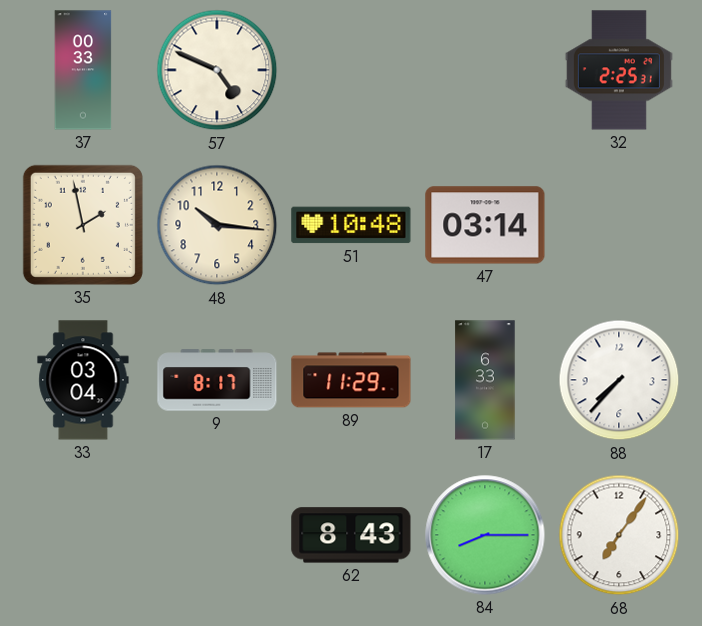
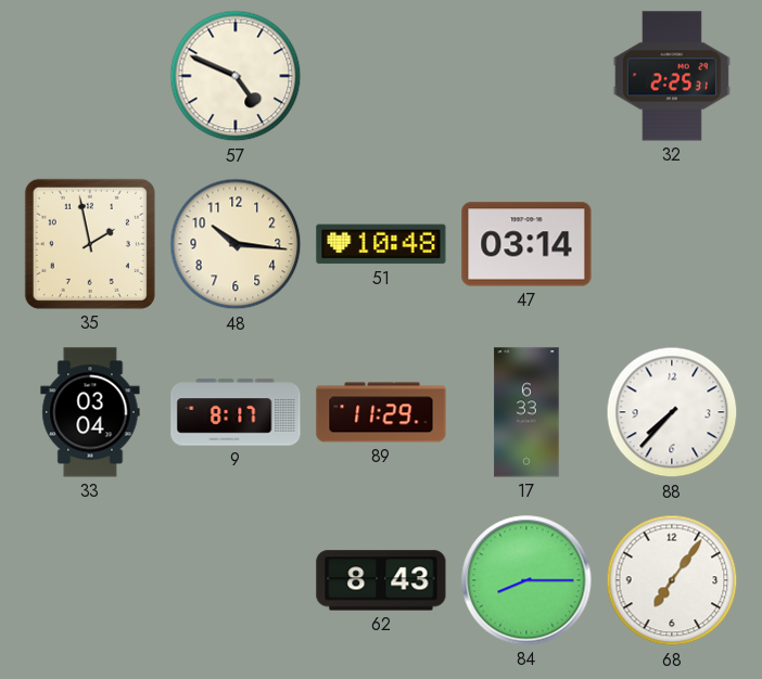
37: 00:33 -> none
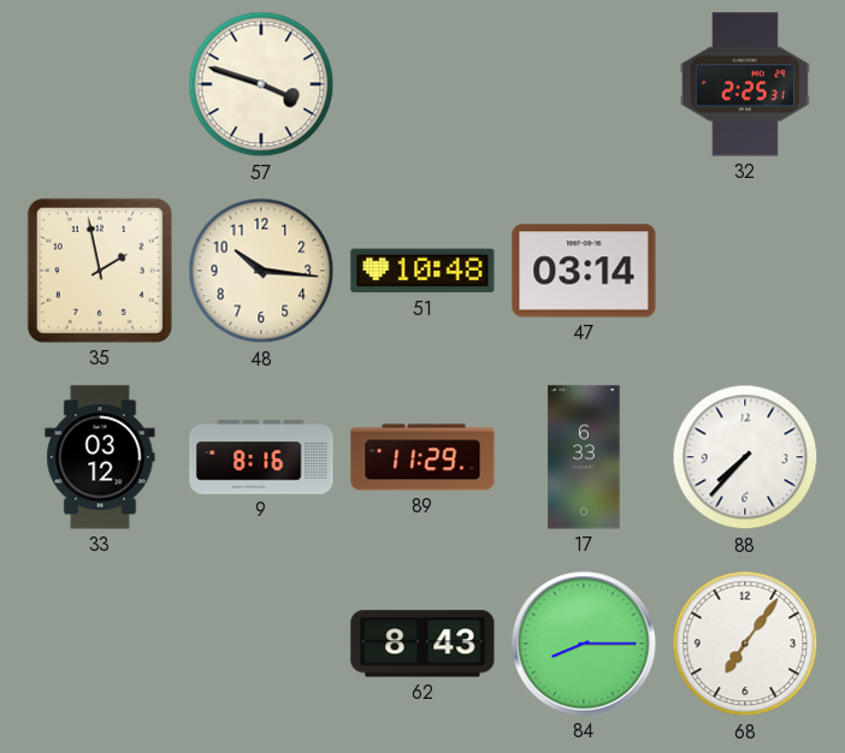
57: 4:49 -> 3:48
33: 03:04 -> 03:12
9: 8:17 -> 8:16
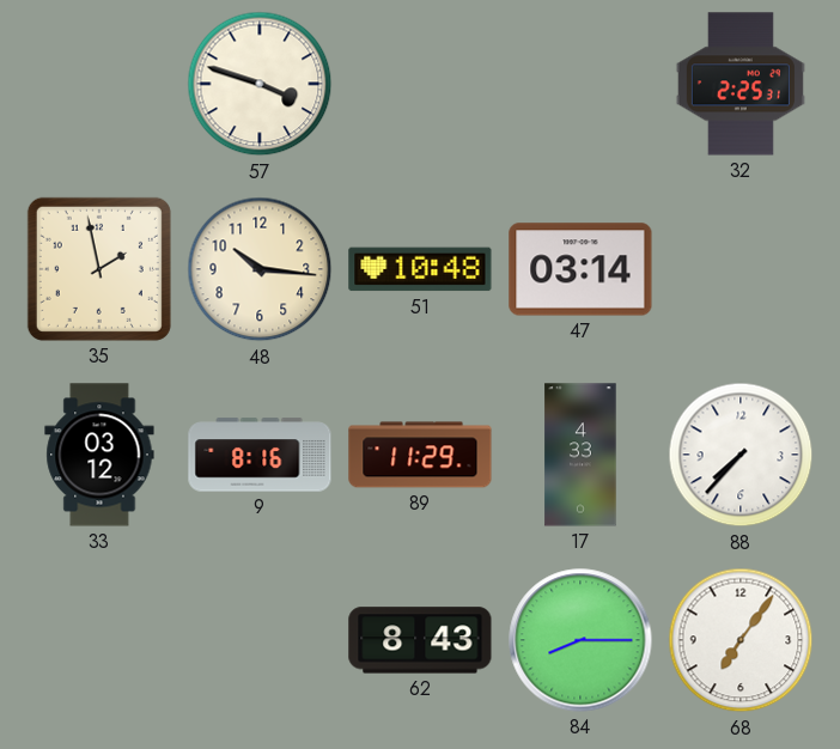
17: 6:33 -> 4:33
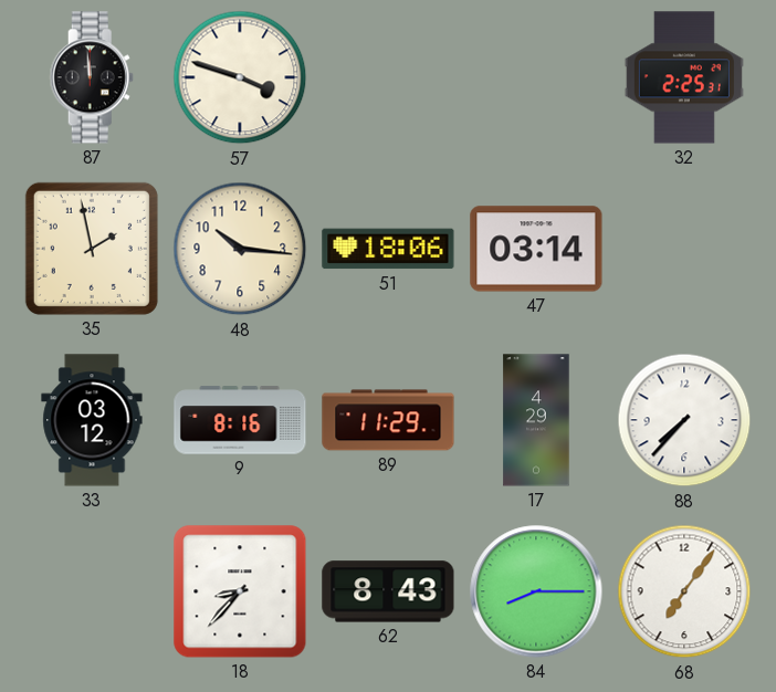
87: none -> 11:59
51: 10:48 -> 18:06
17: 4:33 -> 4:29
18: none -> 8:37
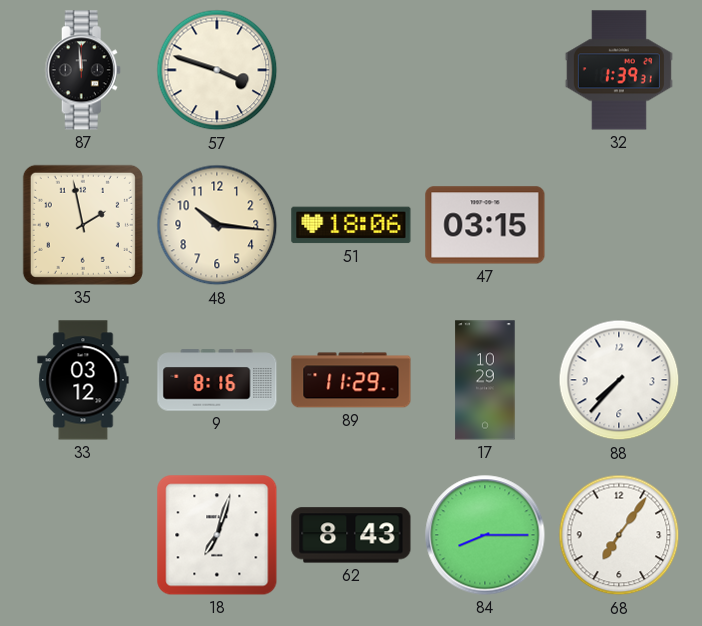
32: 2:25 -> 1:39
47: 03:14 -> 03:15
17: 4:29 -> 10:29
18: 8:37 -> 7:03
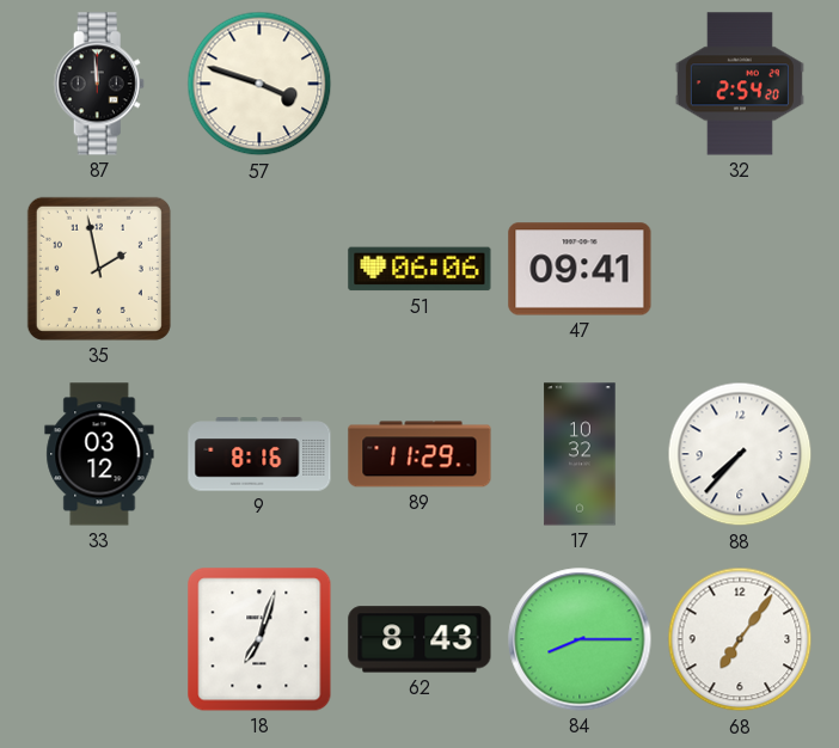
32: 1:39 -> 2:54
48: 10:16 -> none
51: 18:06 -> 06:06
47: 03:15 -> 09:41
17: 10:29 -> 10:32
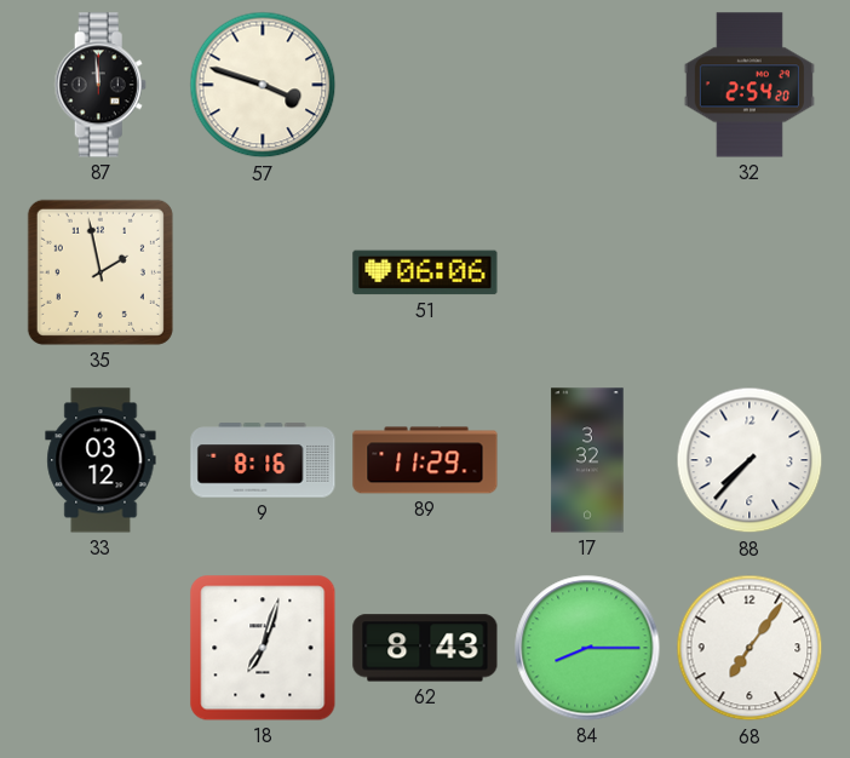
47: 09:41 -> none
17: 10:32 -> 3:32
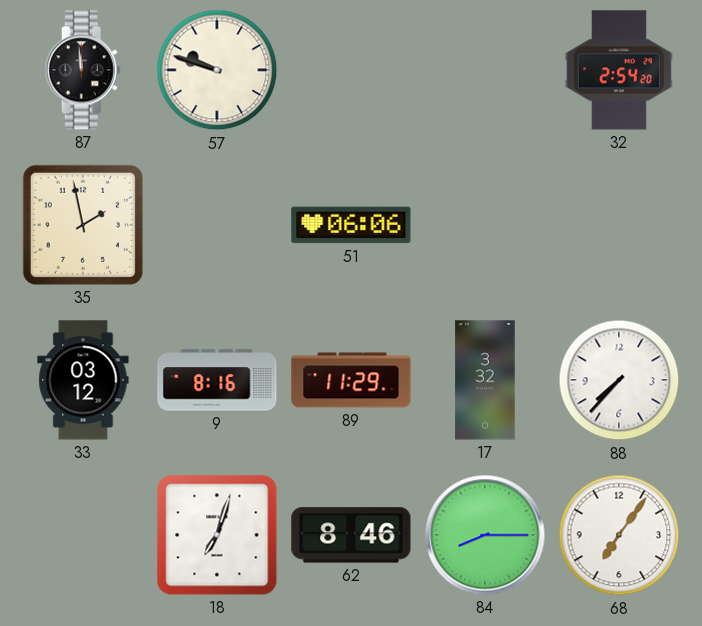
57: 3:48 -> 9:48
62: 8:43 -> 8:46
